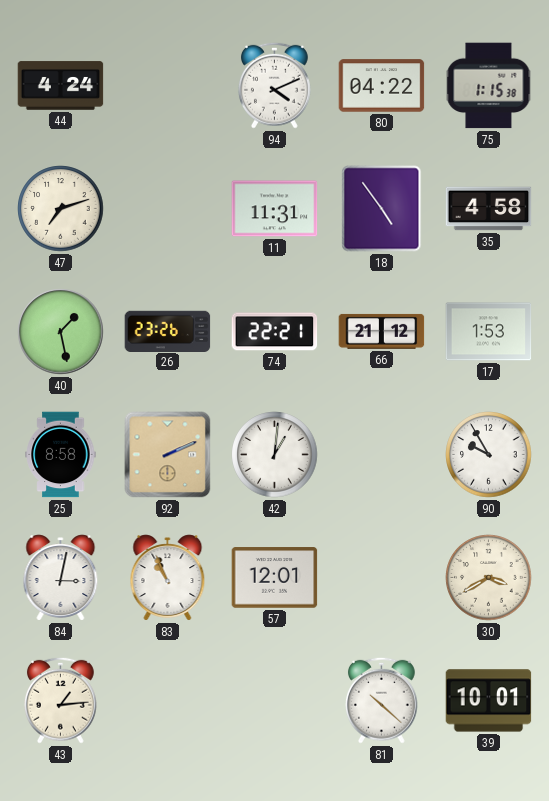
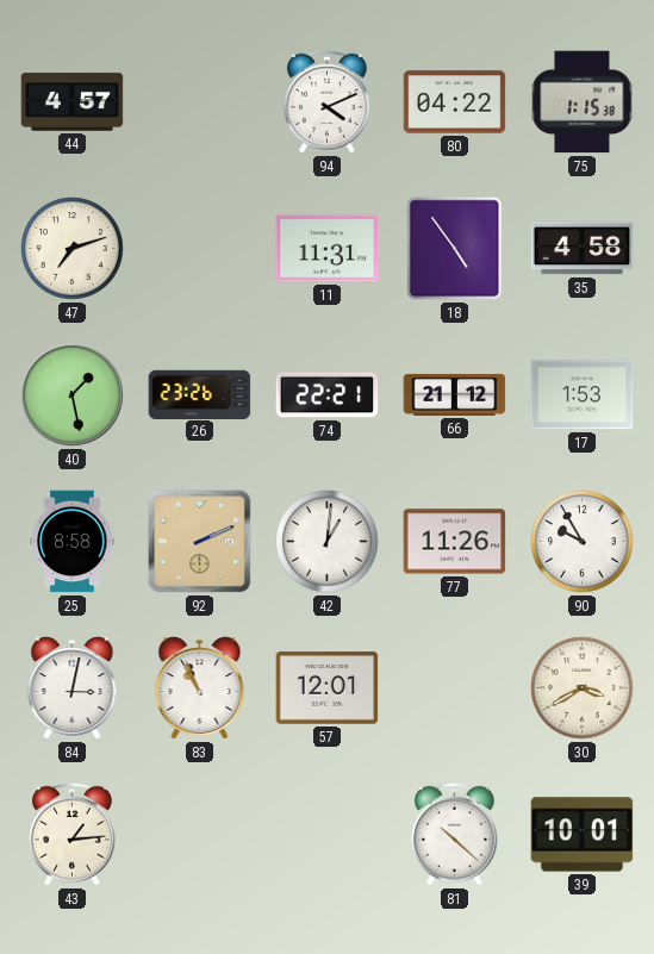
44: 4:24 -> 4:57
77: none -> 11:26
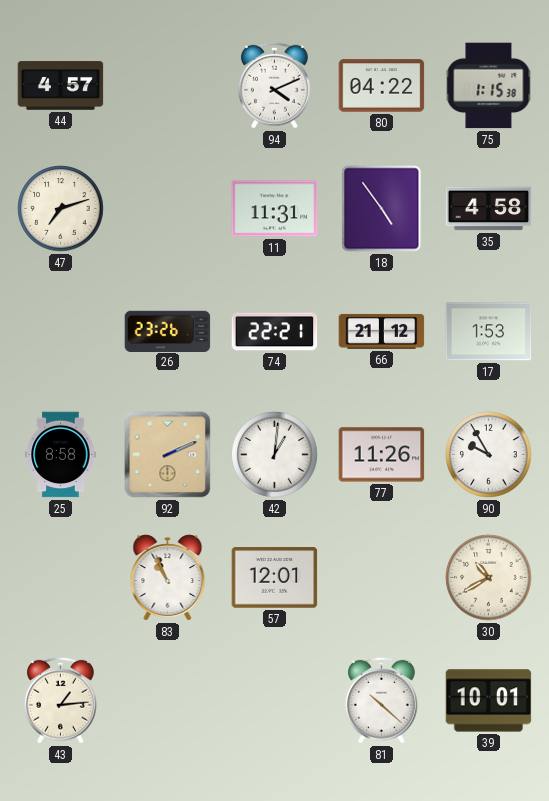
40: 1:28 -> none
84: 3:02 -> none
30: 3:40 -> 10:40
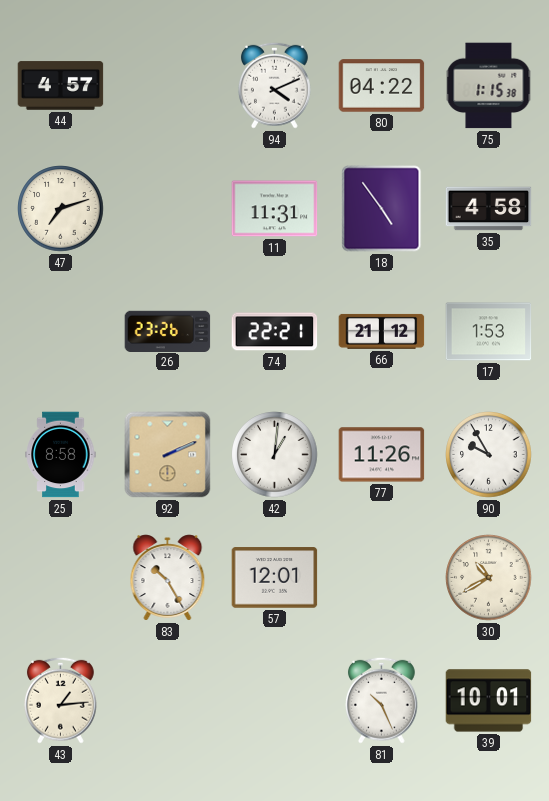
83: 10:56 -> 10:25
81: 10:22 -> 10:26
